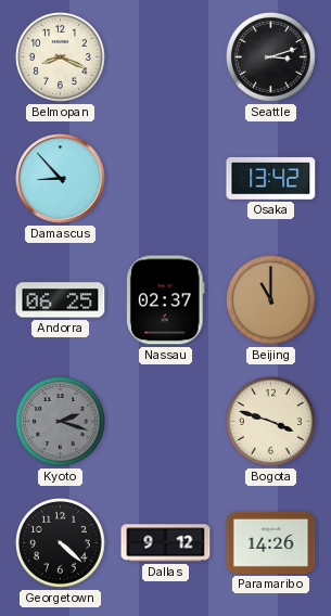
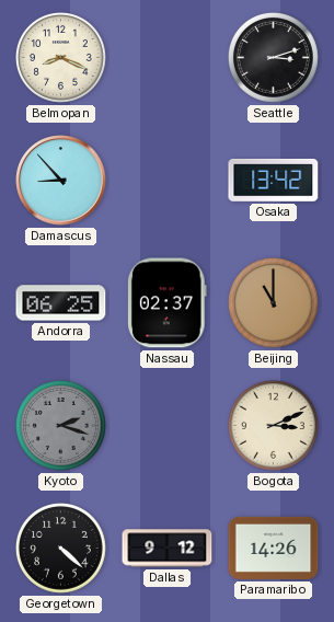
Bogota: 3:48 -> 3:11
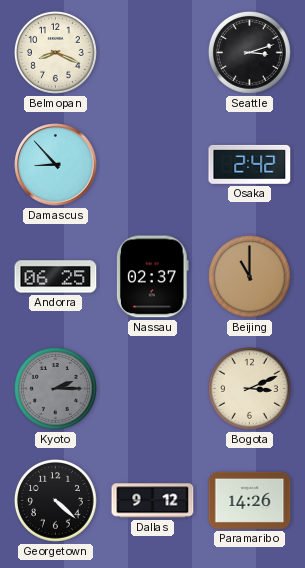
Osaka: 13:42 -> 2:42
Kyoto: 2:18 -> 2:15
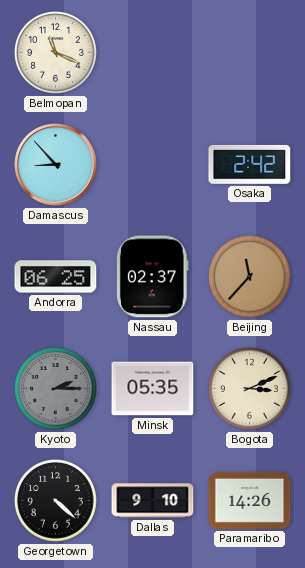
Belmopan: 8:19 -> 11:19
Seattle: 3:12 -> none
Beijing: 11:00 -> 11:37
Minsk: none -> 05:35
Dallas: 9:12 -> 9:10
